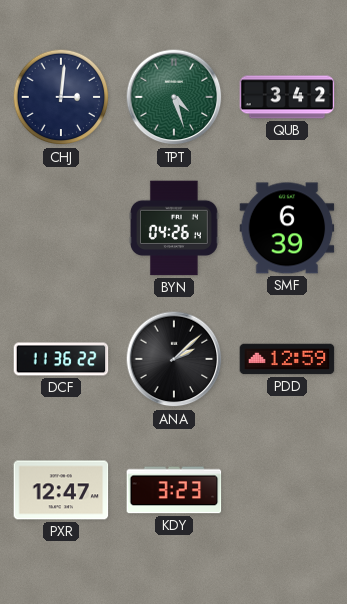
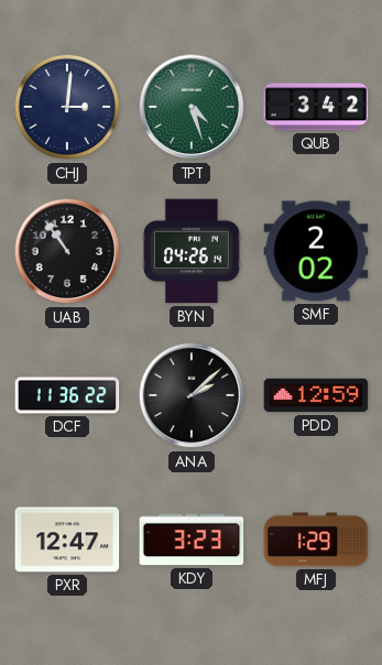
UAB: none -> 10:54
SMF: 6:39 -> 2:02
MFJ: none -> 1:29
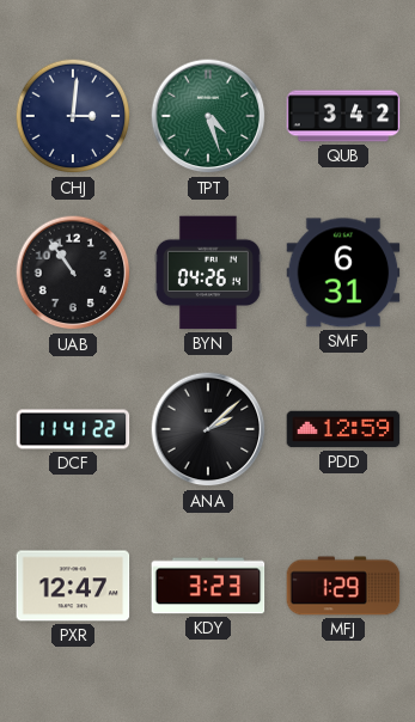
SMF: 2:02 -> 6:31
DCF: 11:36 -> 11:41
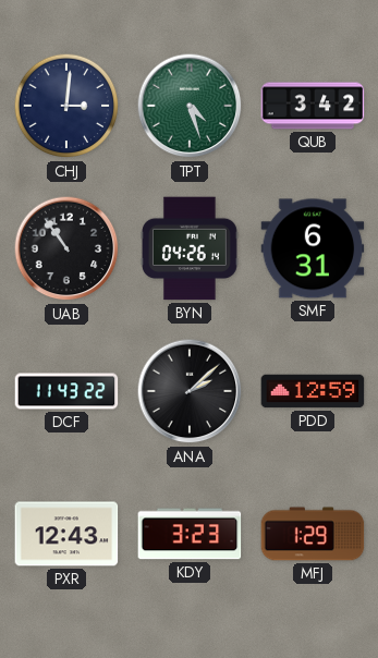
DCF: 11:41 -> 11:43
PXR: 12:47 -> 12:43
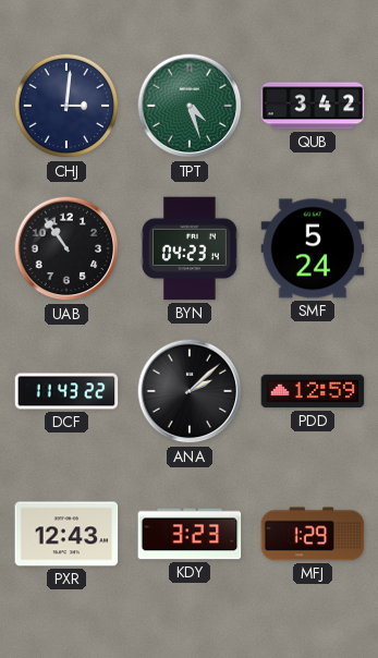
BYN: 04:26 -> 04:23
SMF: 6:31 -> 5:24
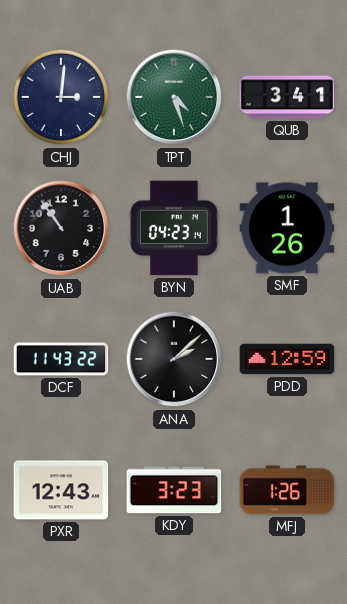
QUB: 3:42 -> 3:41
SMF: 5:24 -> 1:26
MFJ: 1:29 -> 1:26
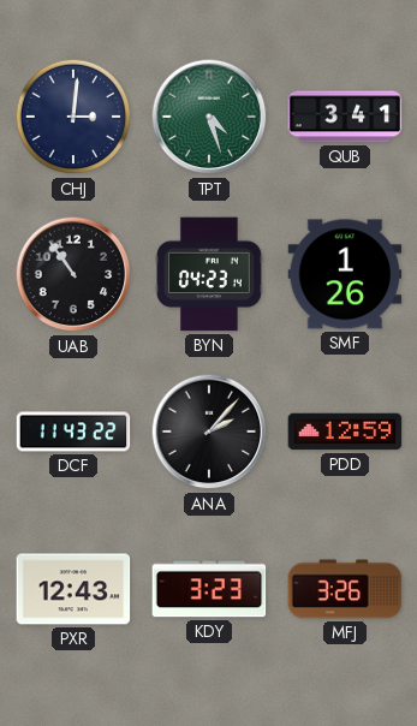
ANA: 2:08 -> 2:07
MFJ: 1:26 -> 3:26
